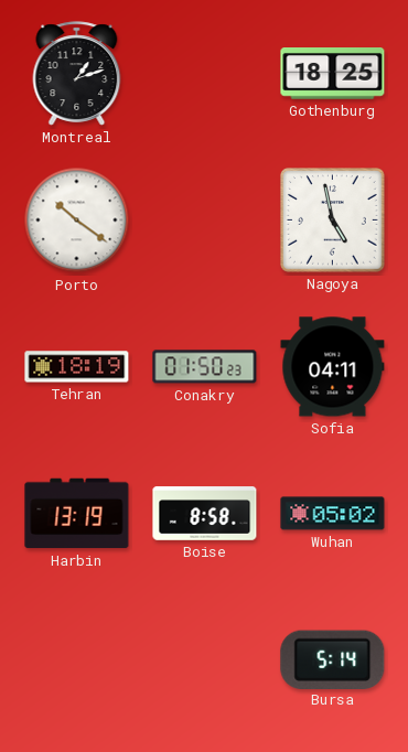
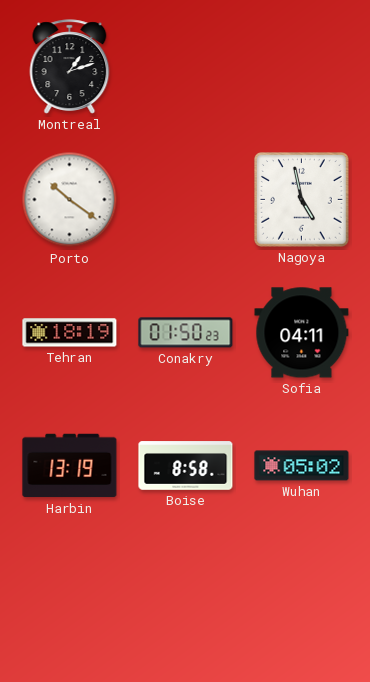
Gothenburg: 18:25 -> none
Bursa: 5:14 -> none
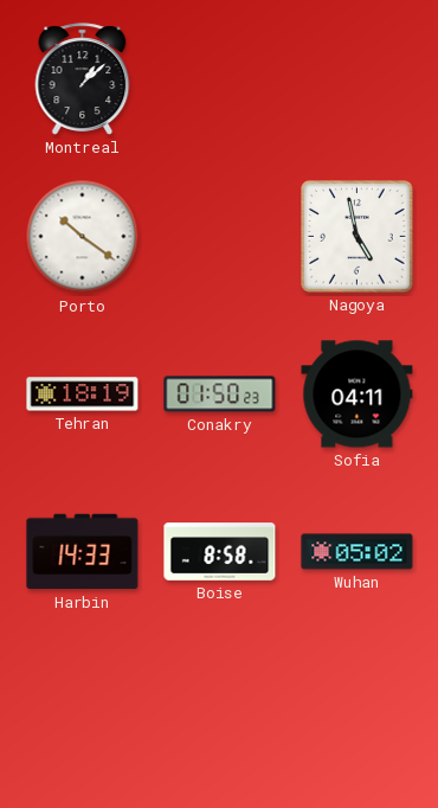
Montreal: 1:12 -> 1:08
Harbin: 13:19 -> 14:33
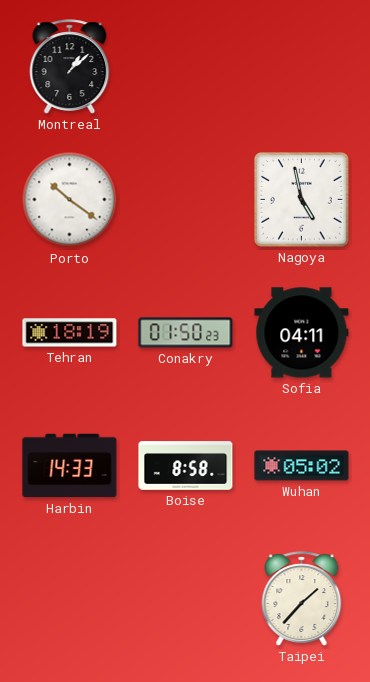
Taipei: none -> 1:37
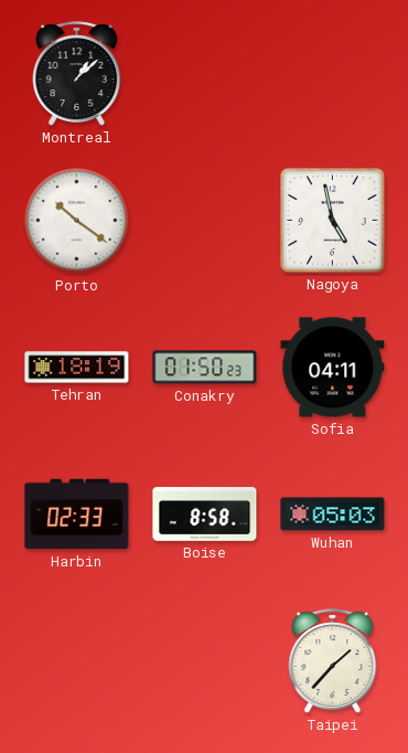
Harbin: 14:33 -> 02:33
Wuhan: 05:02 -> 05:03
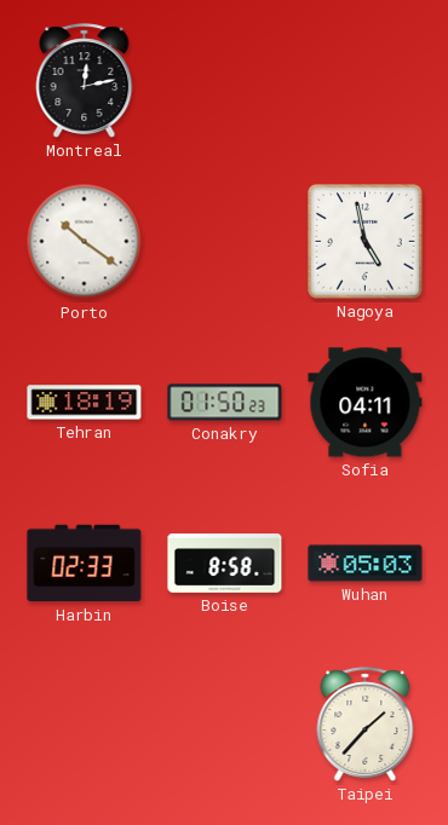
Montreal: 1:08 -> 12:13
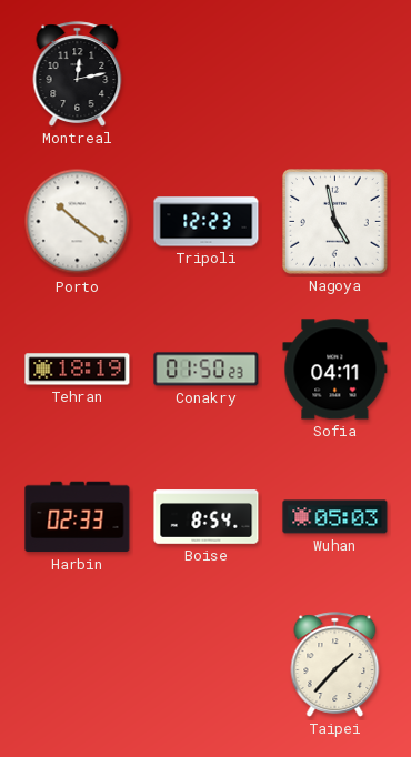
Tripoli: none -> 12:23
Boise: 8:58 -> 8:54
